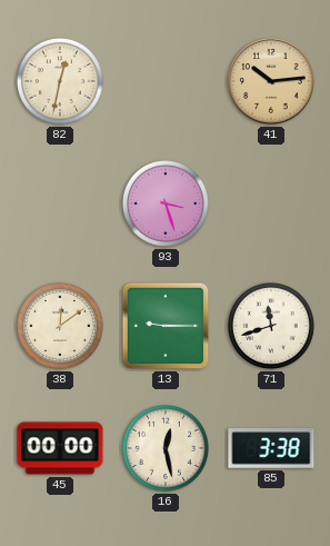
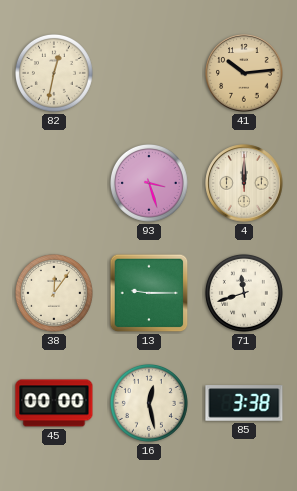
4: none -> 12:00
38: 12:09 -> 12:06
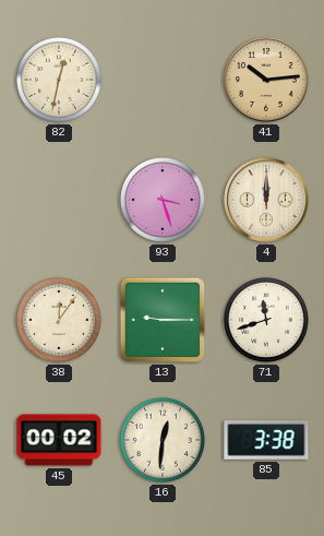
45: 00:00 -> 00:02
16: 12:28 -> 12:31
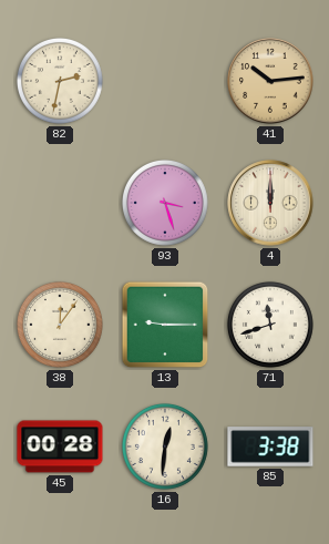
82: 12:32 -> 2:32
45: 00:02 -> 00:28
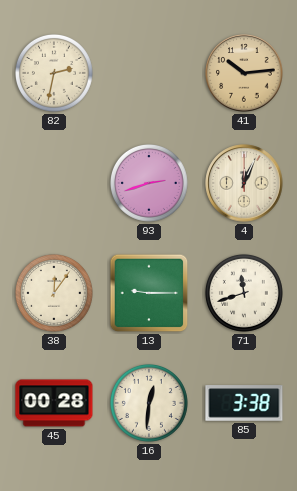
93: 3:27 -> 2:42
4: 12:00 -> 12:04
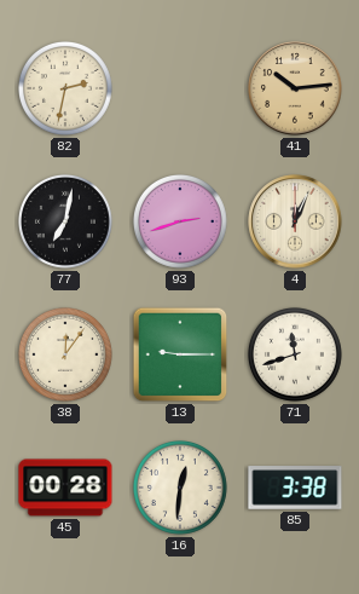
77: none -> 7:02
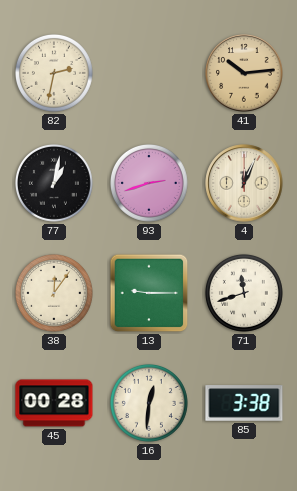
77: 7:02 -> 1:02
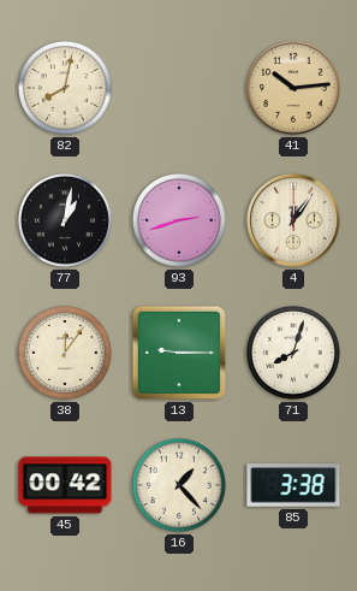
82: 2:32 -> 8:02
4: 12:04 -> 12:06
71: 11:42 -> 8:03
45: 00:28 -> 00:42
16: 12:31 -> 1:23
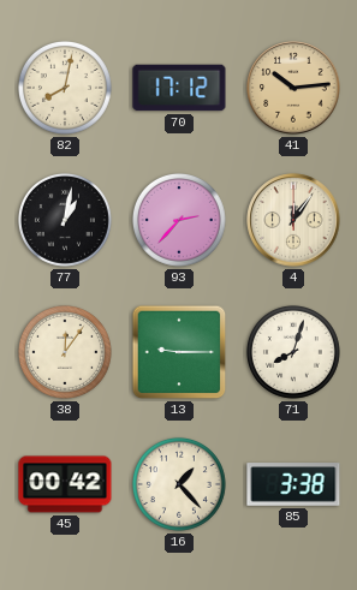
70: none -> 17:12
93: 2:42 -> 2:37
